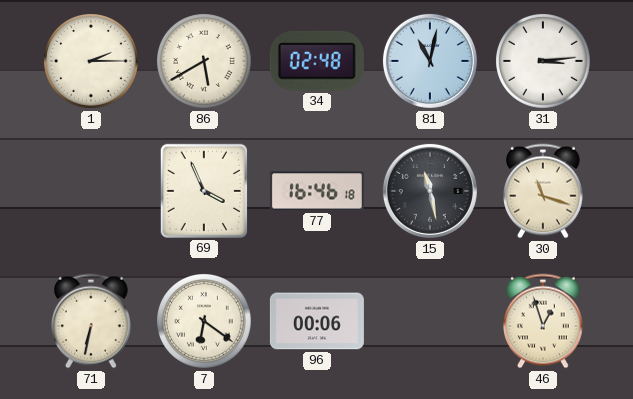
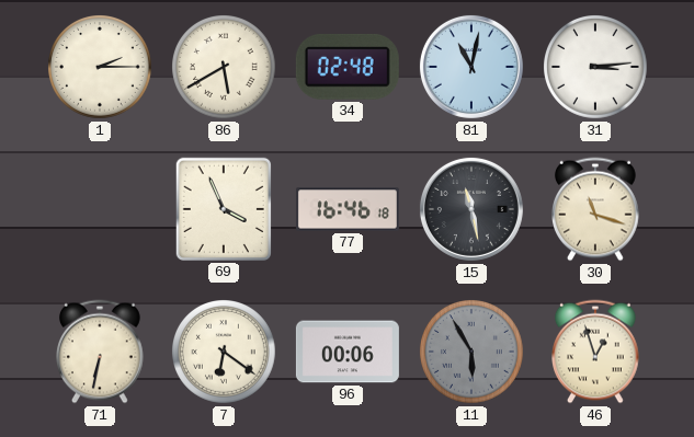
11: none -> 5:55
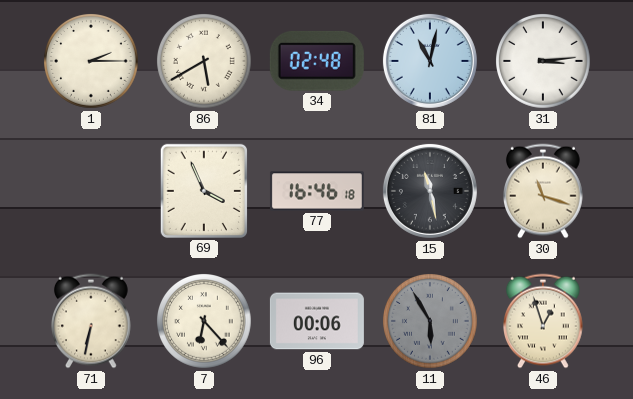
7: 6:21 -> 6:23
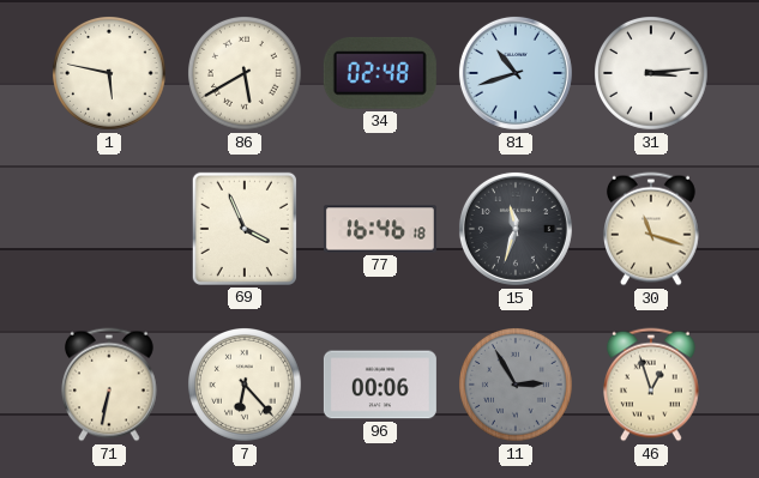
1: 2:15 -> 5:47
81: 11:02 -> 10:42
15: 11:28 -> 11:33
11: 5:55 -> 2:55
